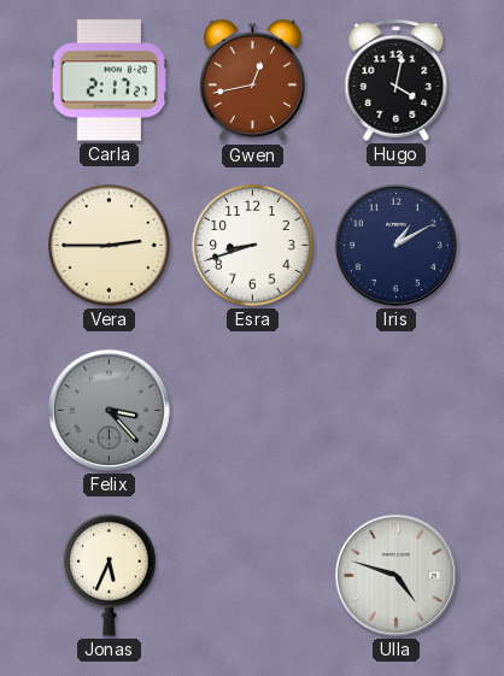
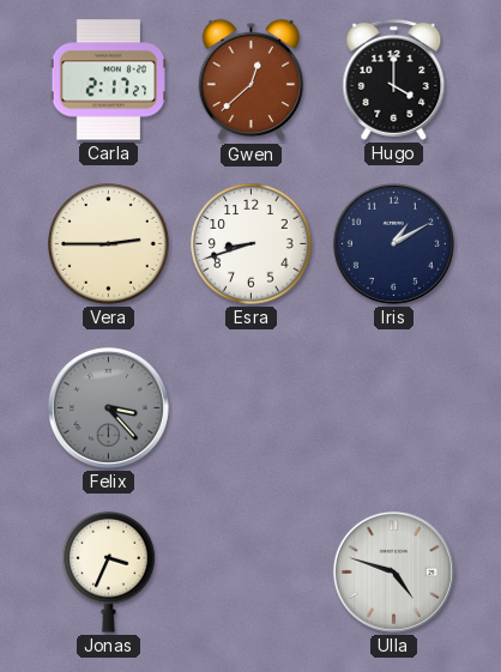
Gwen: 12:43 -> 12:38
Hugo: 4:02 -> 4:00
Jonas: 5:34 -> 3:34
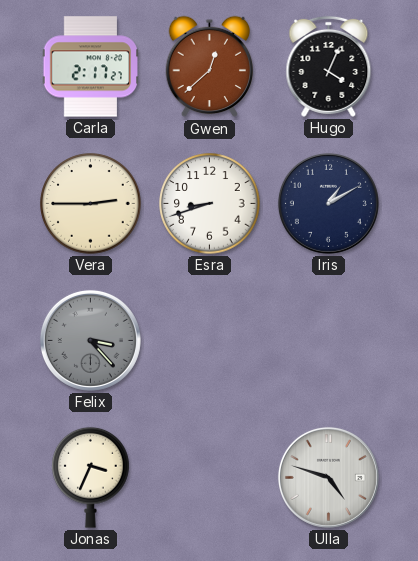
Hugo: 4:00 -> 4:04
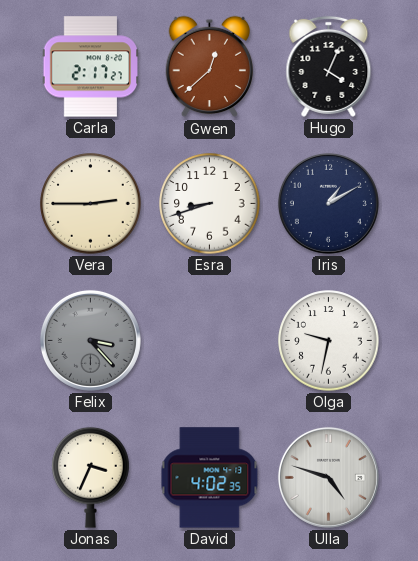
Olga: none -> 9:32
David: none -> 4:02
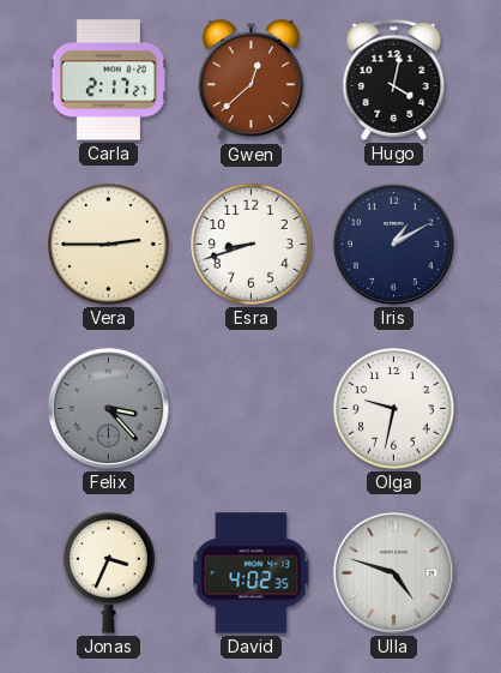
Hugo: 4:04 -> 4:02
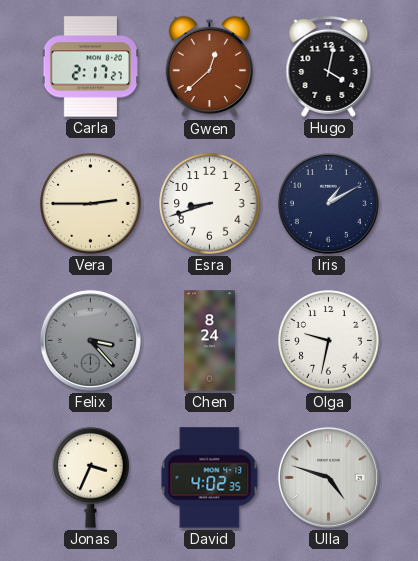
Chen: none -> 8:24
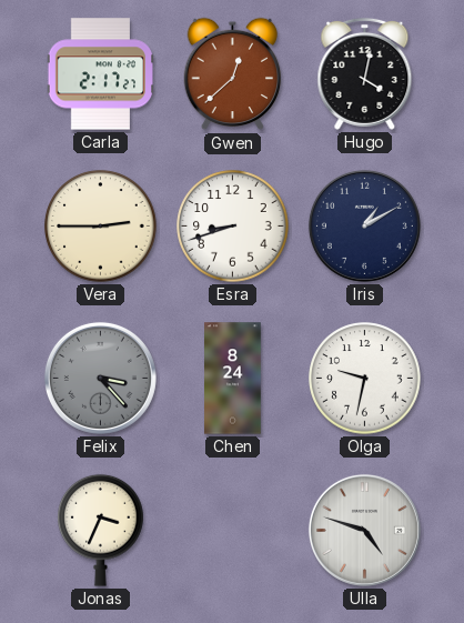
David: 4:02 -> none
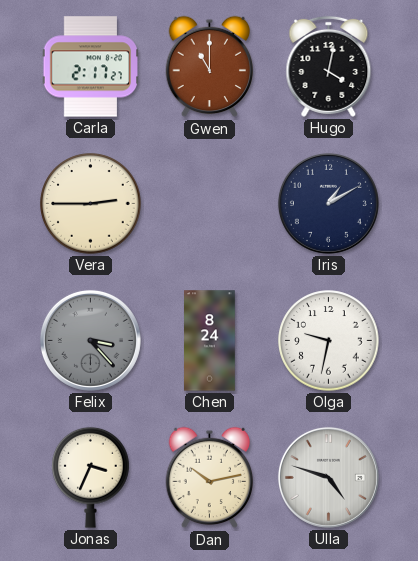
Gwen: 12:38 -> 11:00
Esra: 8:42 -> none
Dan: none -> 10:13
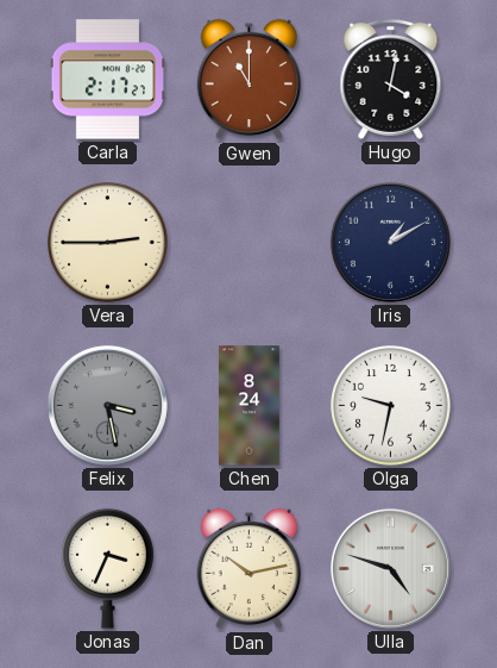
Felix: 3:23 -> 3:28
